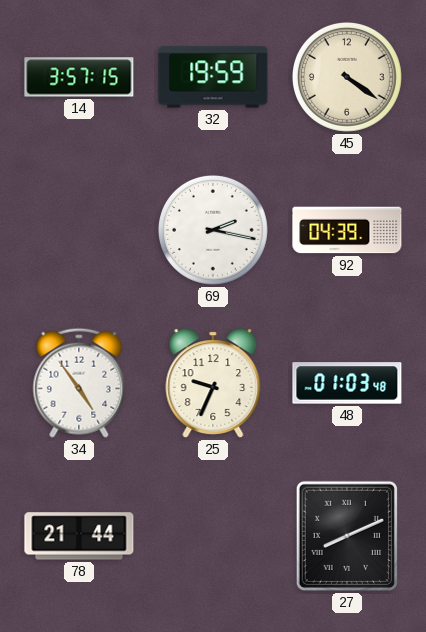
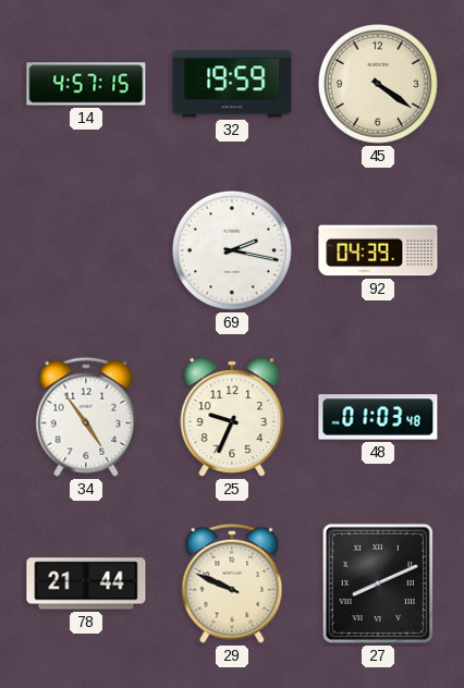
14: 3:57 -> 4:57
29: none -> 9:49
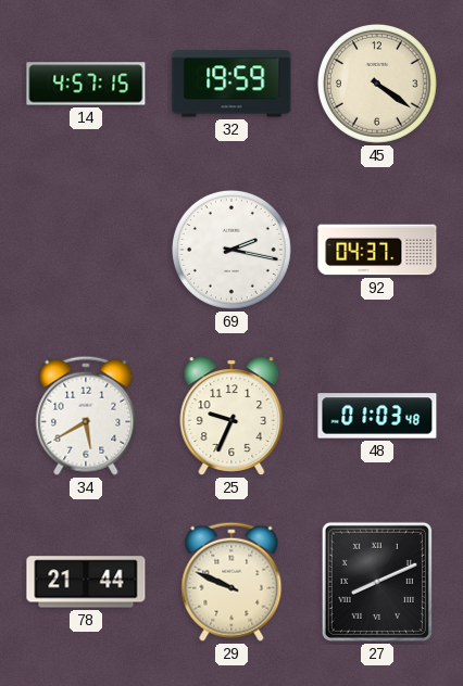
92: 04:39 -> 04:37
34: 4:54 -> 5:40
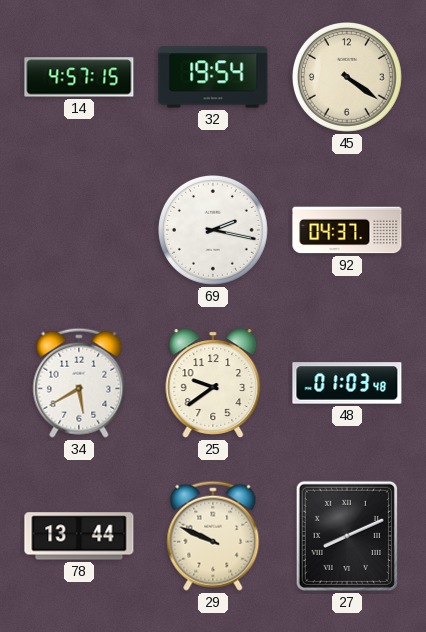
32: 19:59 -> 19:54
25: 9:34 -> 9:39
78: 21:44 -> 13:44
